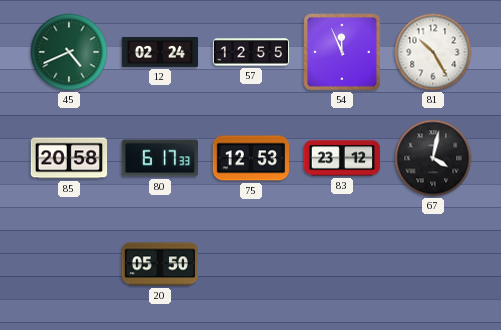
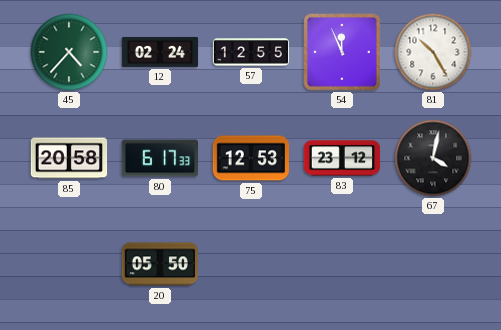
45: 4:41 -> 4:37
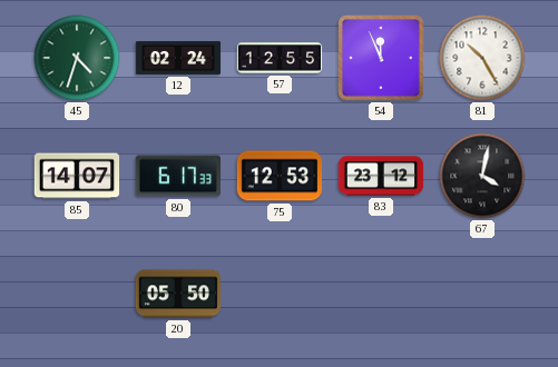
45: 4:37 -> 4:33
85: 20:58 -> 14:07
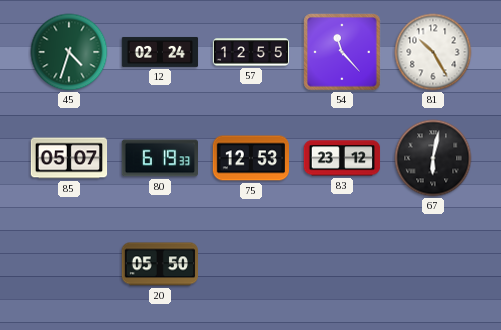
54: 11:56 -> 11:23
85: 14:07 -> 05:07
80: 6:17 -> 6:19
67: 4:02 -> 6:02
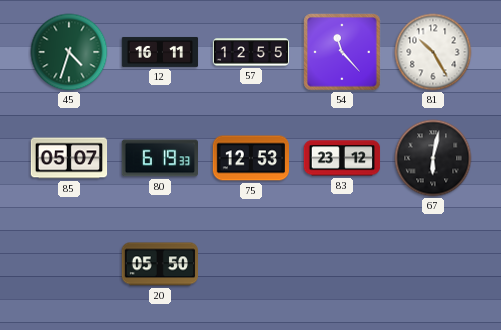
12: 02:24 -> 16:11
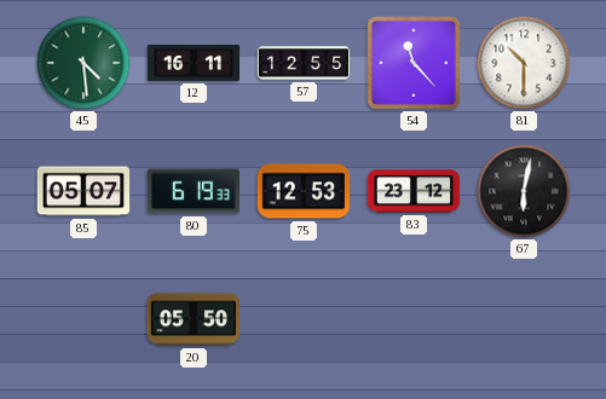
45: 4:33 -> 4:29
81: 10:25 -> 10:30
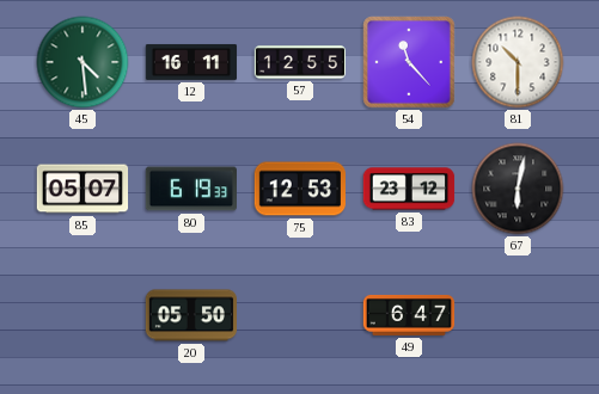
49: none -> 6:47
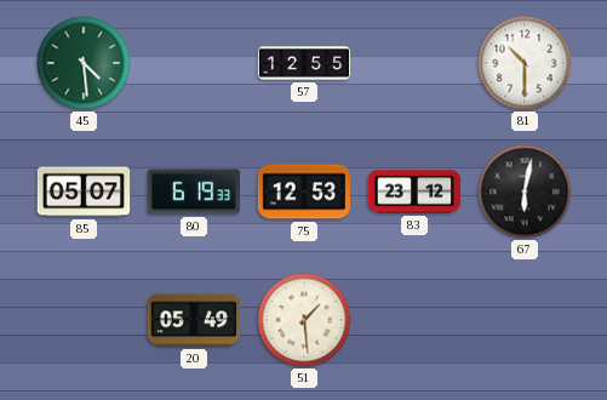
12: 16:11 -> none
54: 11:23 -> none
20: 05:50 -> 05:49
51: none -> 1:29
49: 6:47 -> none
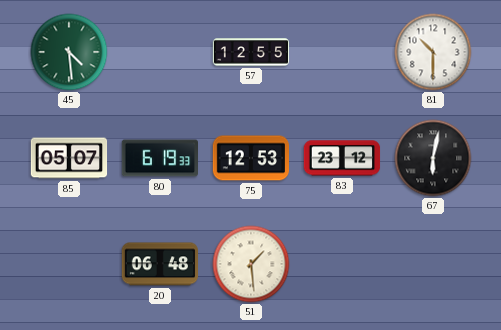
20: 05:49 -> 06:48
